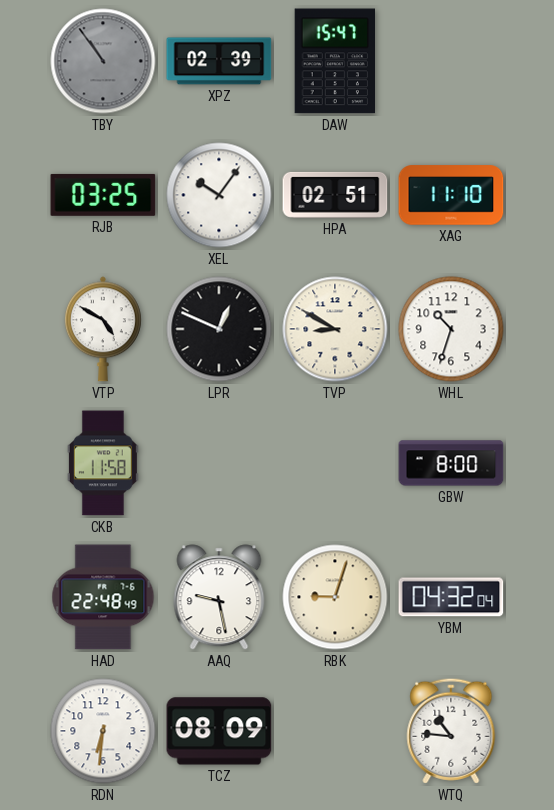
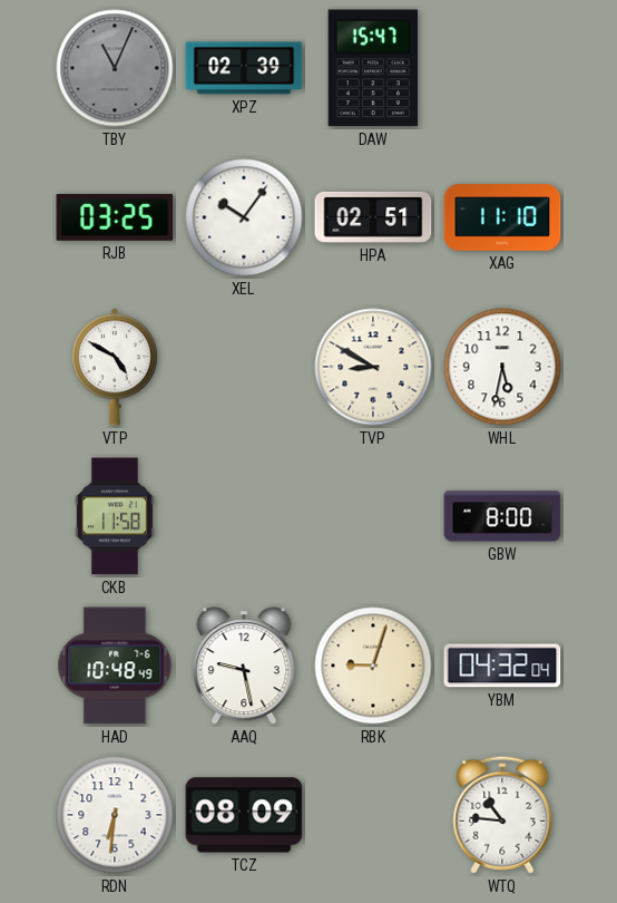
TBY: 10:54 -> 11:04
LPR: 12:49 -> none
WHL: 10:33 -> 5:32
HAD: 22:48 -> 10:48
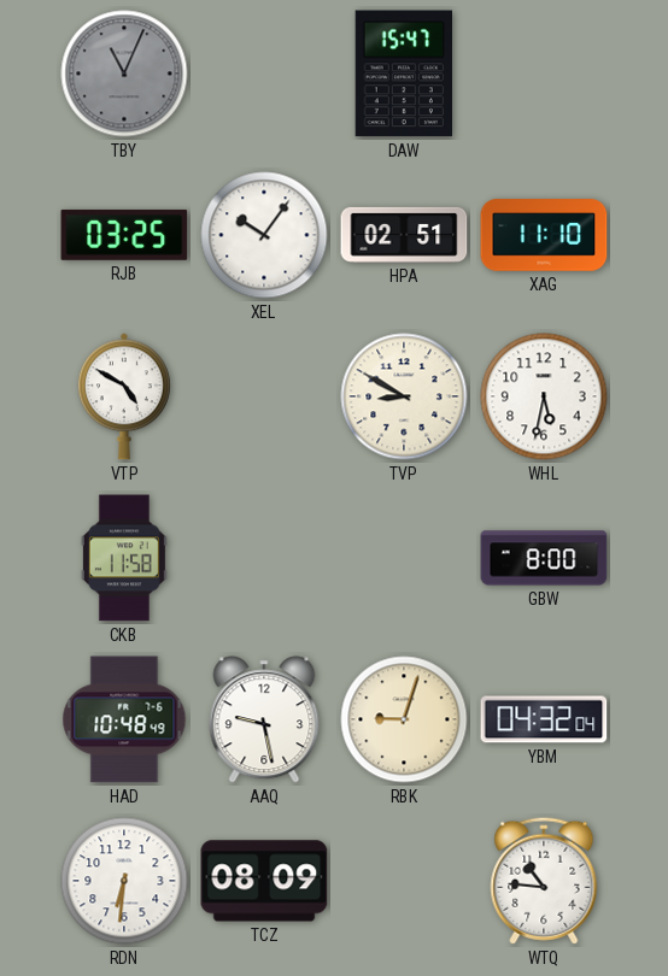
XPZ: 02:39 -> none
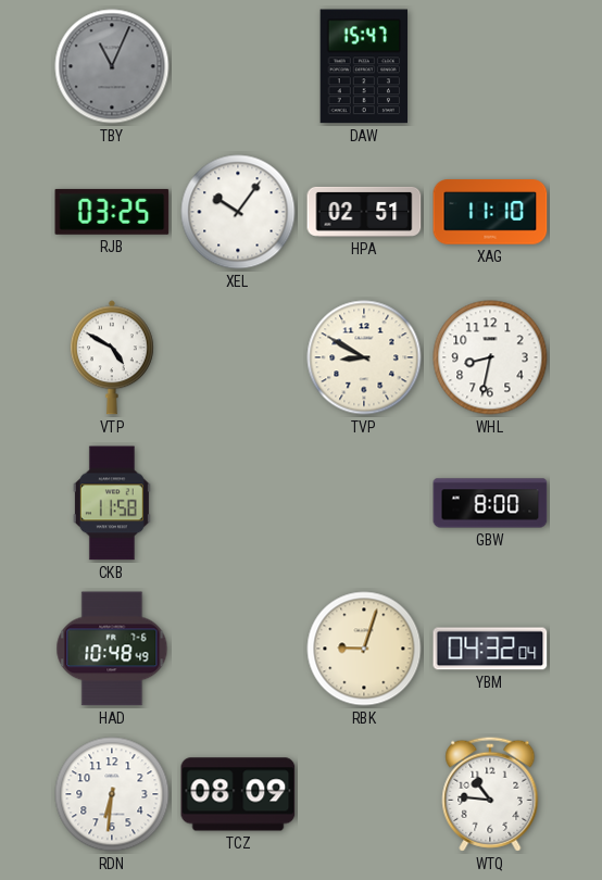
WHL: 5:32 -> 8:32
AAQ: 9:28 -> none
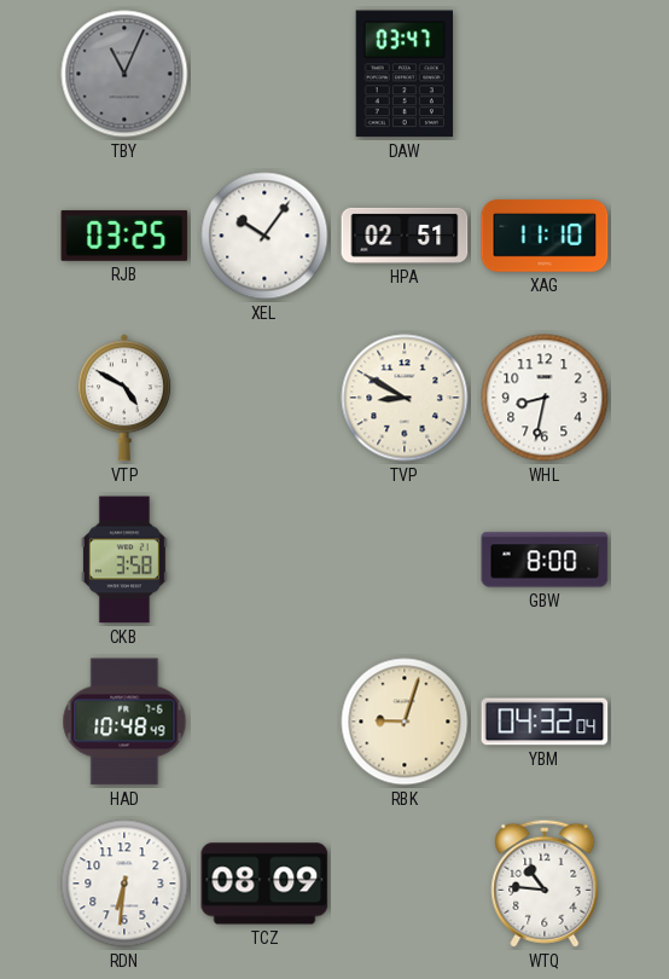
DAW: 15:47 -> 03:47
CKB: 11:58 -> 3:58
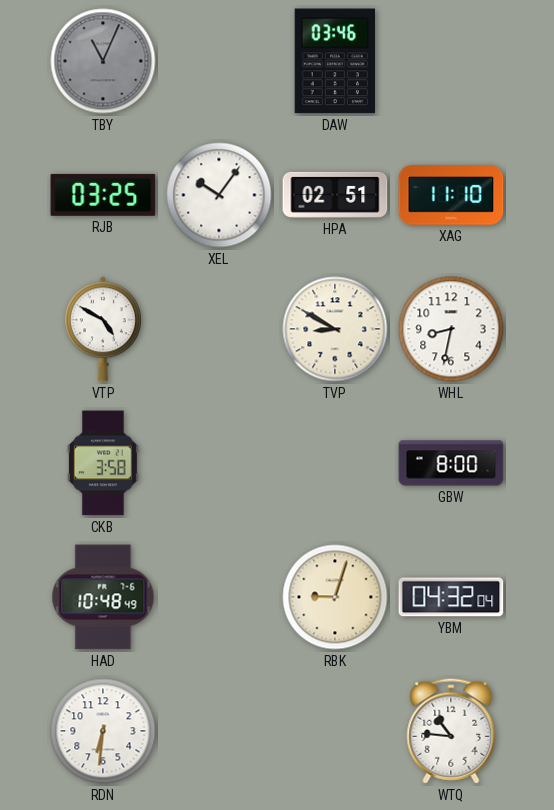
DAW: 03:47 -> 03:46
TCZ: 08:09 -> none
